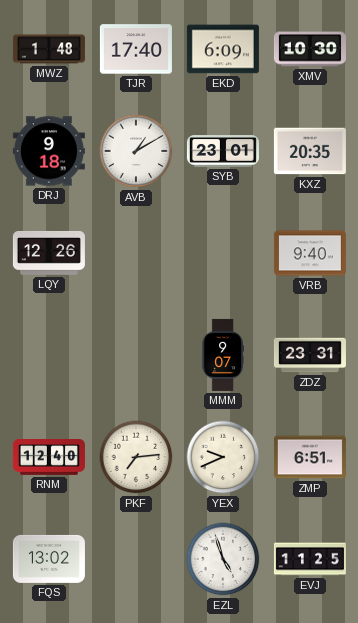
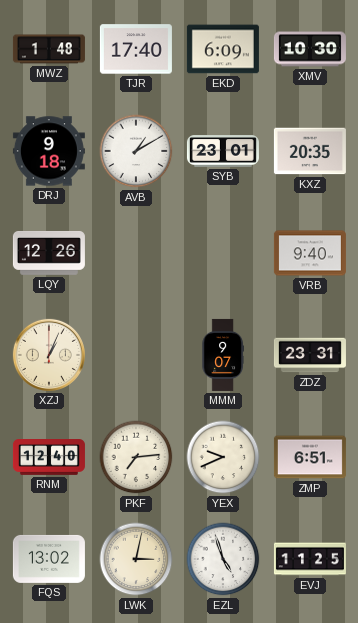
XZJ: none -> 1:04
LWK: none -> 3:02
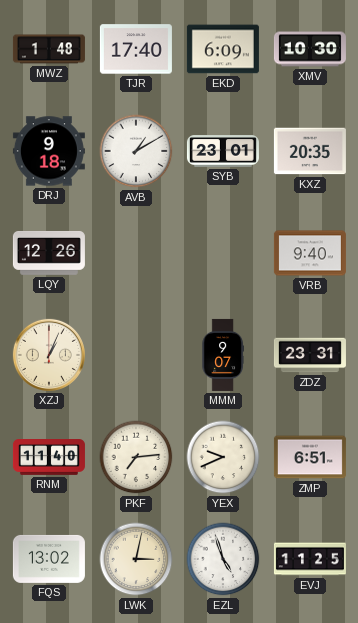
RNM: 12:40 -> 11:40
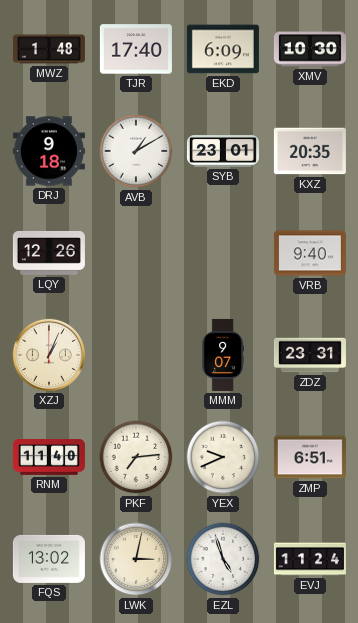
EVJ: 11:25 -> 11:24
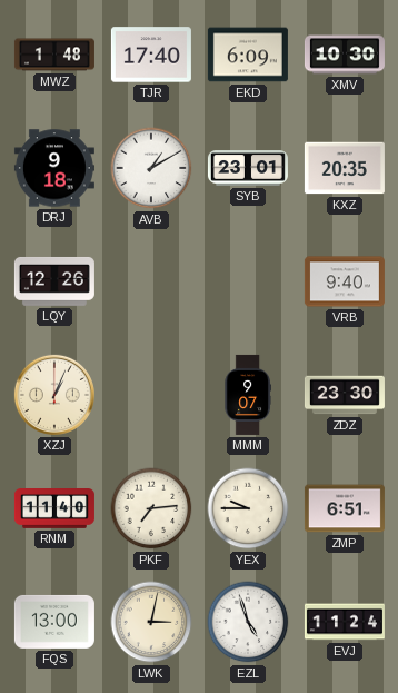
ZDZ: 23:31 -> 23:30
YEX: 9:41 -> 9:45
FQS: 13:02 -> 13:00
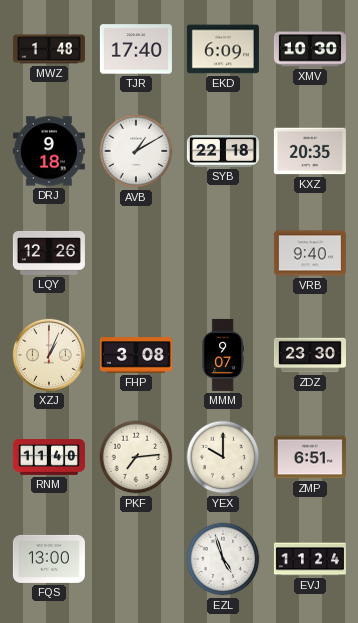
SYB: 23:01 -> 22:18
FHP: none -> 3:08
YEX: 9:45 -> 10:00
LWK: 3:02 -> none
